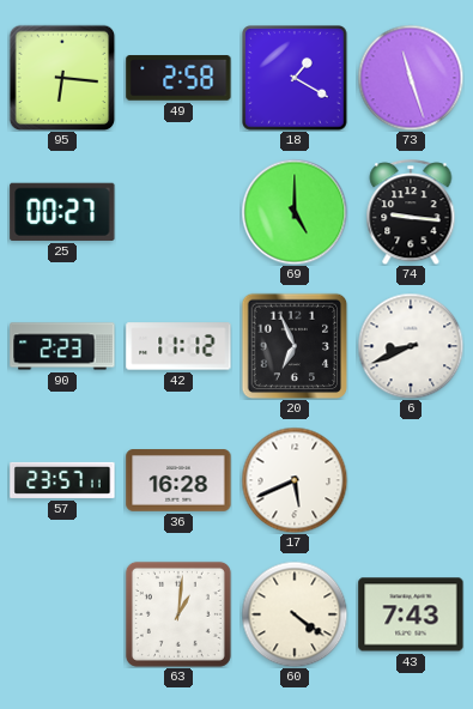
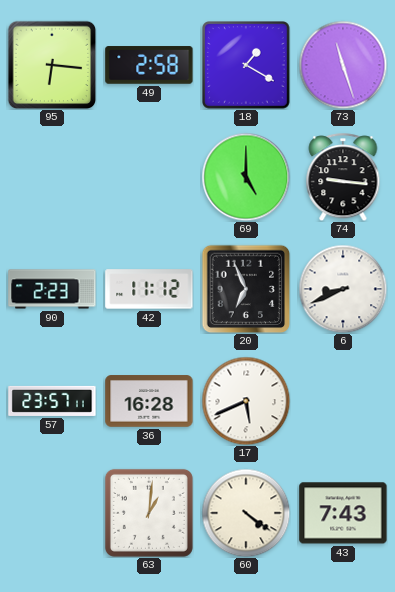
25: 00:27 -> none
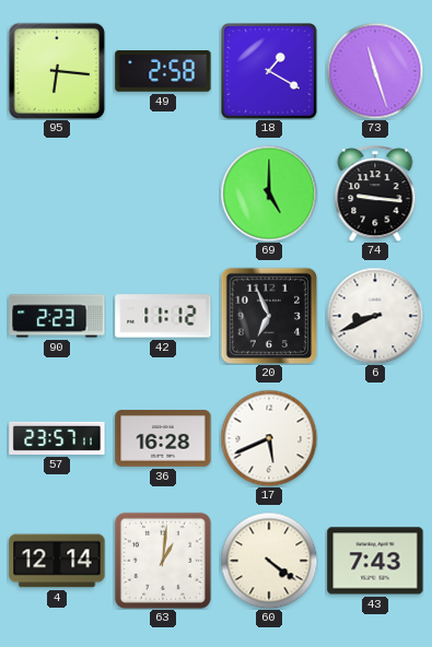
4: none -> 12:14
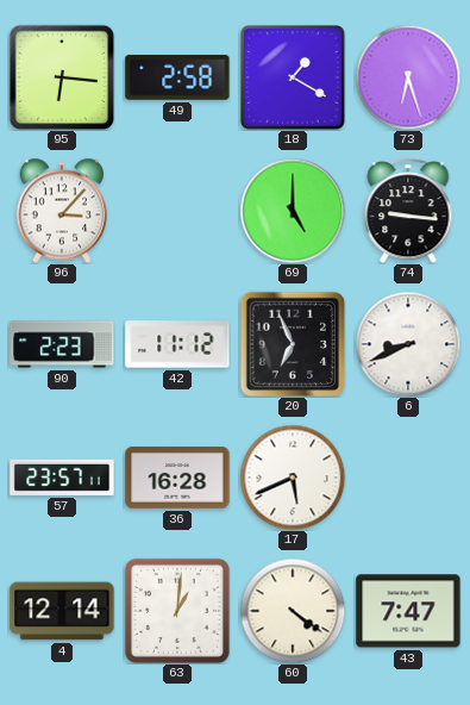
73: 11:27 -> 6:27
96: none -> 3:07
43: 7:43 -> 7:47
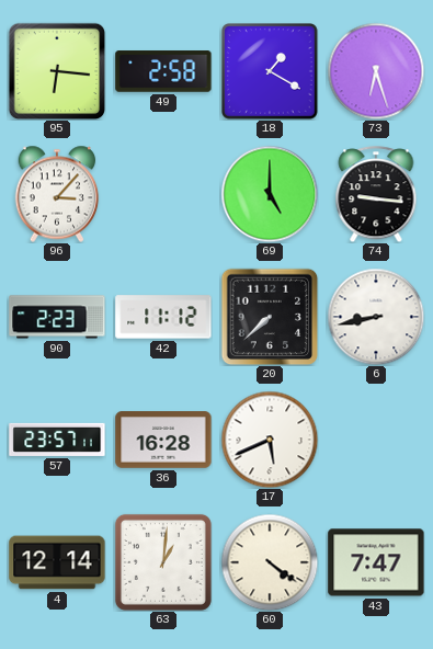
20: 6:56 -> 7:38
6: 8:41 -> 8:43
